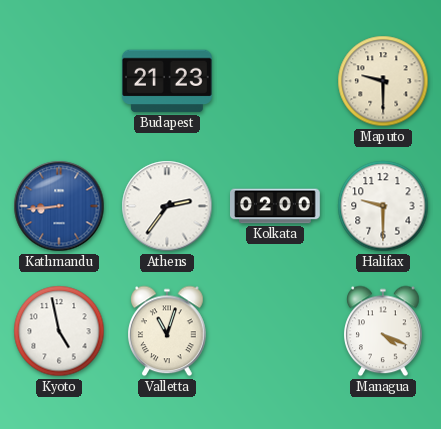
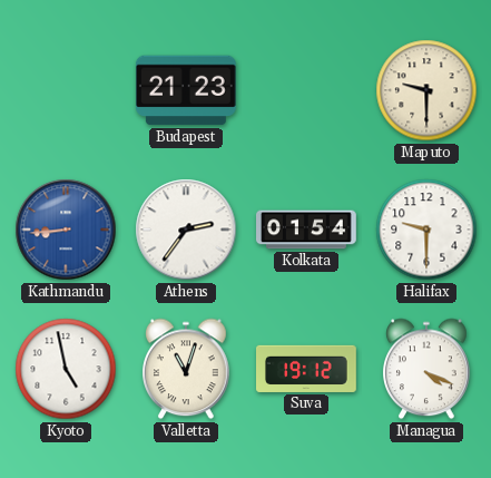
Kolkata: 02:00 -> 01:54
Suva: none -> 19:12
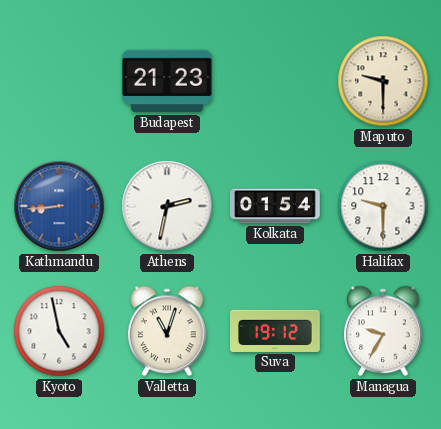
Athens: 2:36 -> 2:32
Managua: 4:19 -> 9:35
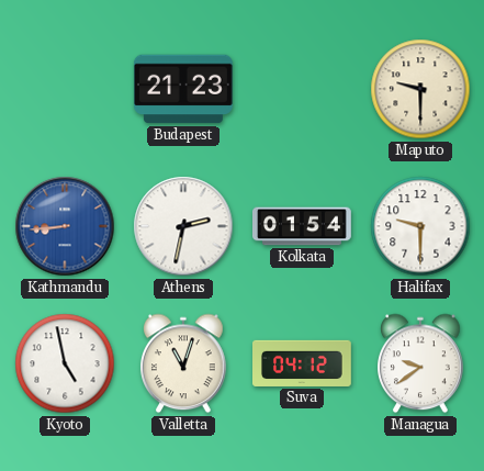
Suva: 19:12 -> 04:12
Managua: 9:35 -> 9:39
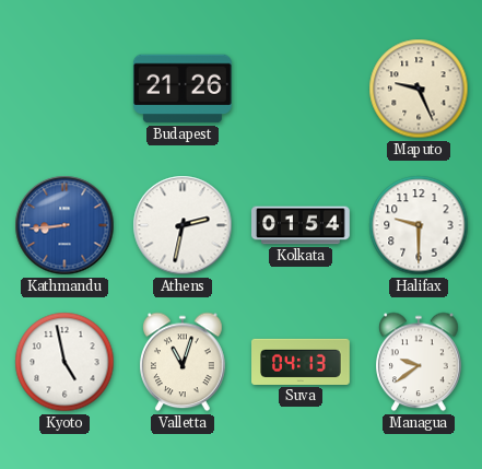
Budapest: 21:23 -> 21:26
Maputo: 9:30 -> 9:26
Suva: 04:12 -> 04:13
